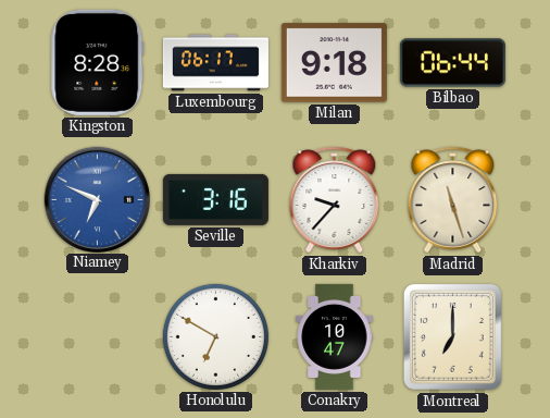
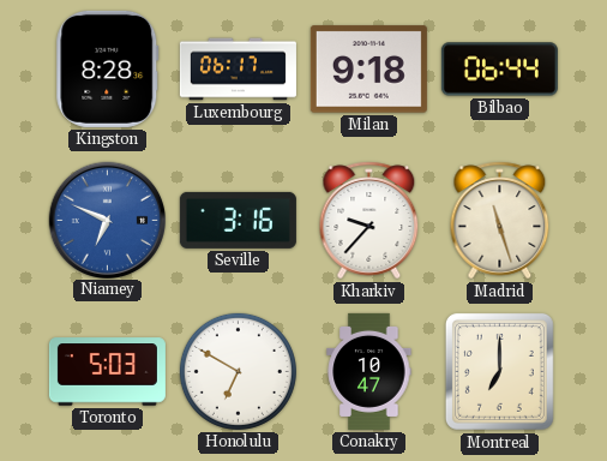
Toronto: none -> 5:03
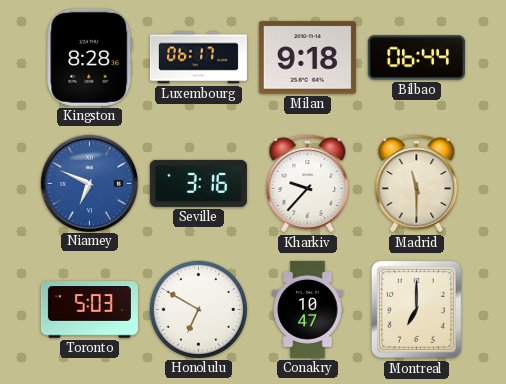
Madrid: 11:27 -> 11:30
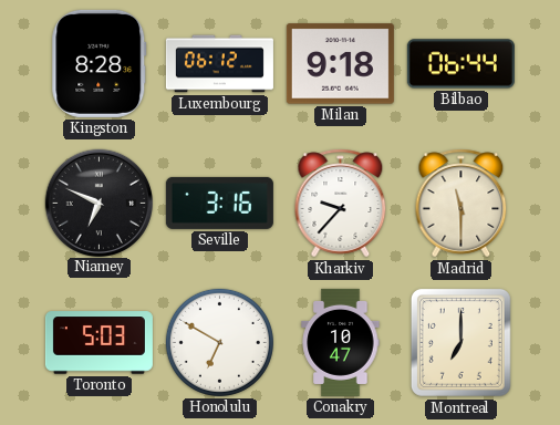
Luxembourg: 06:17 -> 06:12
Niamey dial: blue -> black
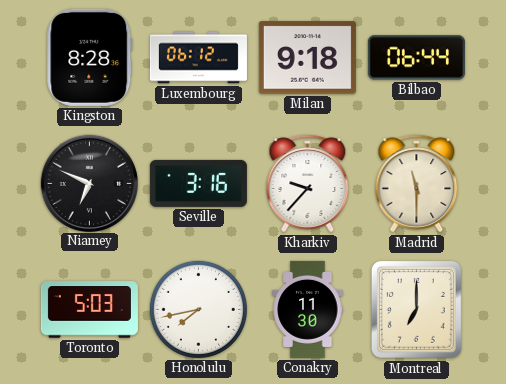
Honolulu: 6:50 -> 7:43
Conakry: 10:47 -> 11:30
